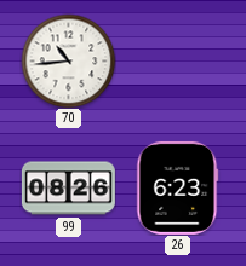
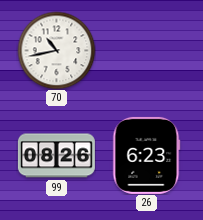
70: 10:44 -> 10:43
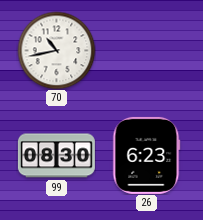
99: 08:26 -> 08:30
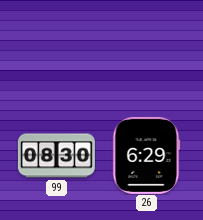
70: 10:43 -> none
26: 6:23 -> 6:29
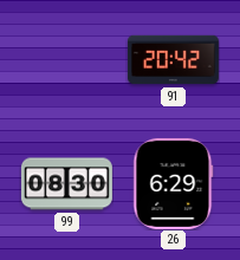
91: none -> 20:42
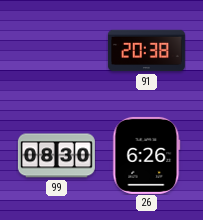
91: 20:42 -> 20:38
26: 6:29 -> 6:26
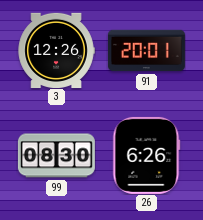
3: none -> 12:26
91: 20:38 -> 20:01
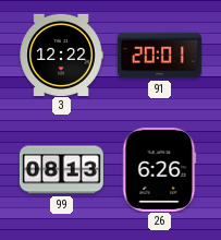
3: 12:26 -> 12:22
99: 08:30 -> 08:13
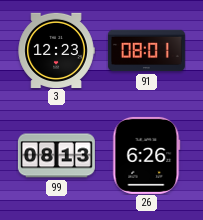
3: 12:22 -> 12:23
91: 20:01 -> 08:01
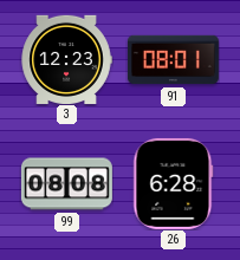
99: 08:13 -> 08:08
26: 6:26 -> 6:28
